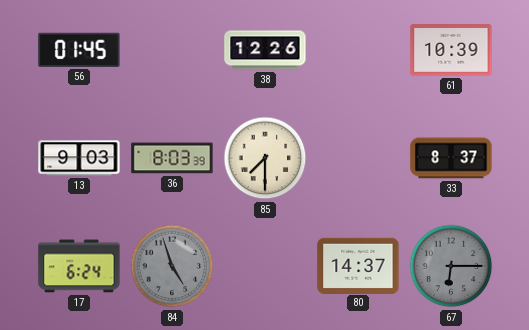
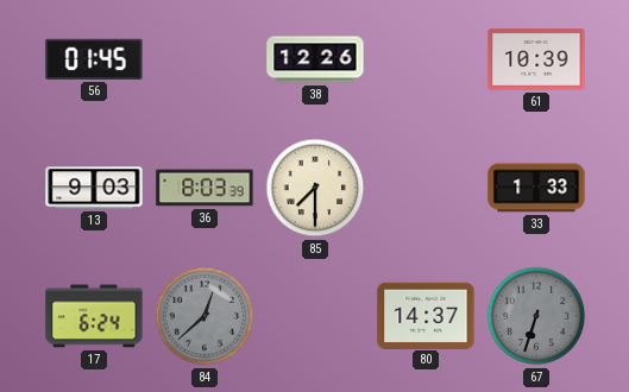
33: 8:37 -> 1:33
84: 4:57 -> 12:38
67: 6:15 -> 6:33
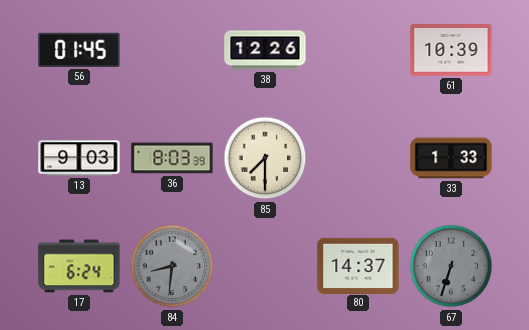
84: 12:38 -> 8:31
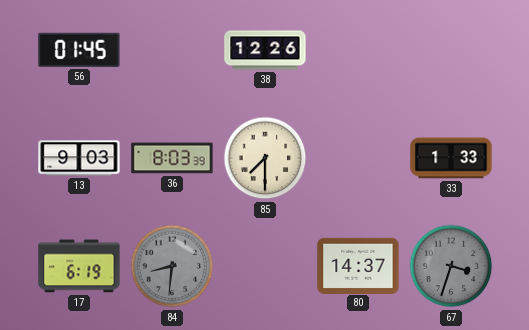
61: 10:39 -> none
17: 6:24 -> 6:19
67: 6:33 -> 3:33
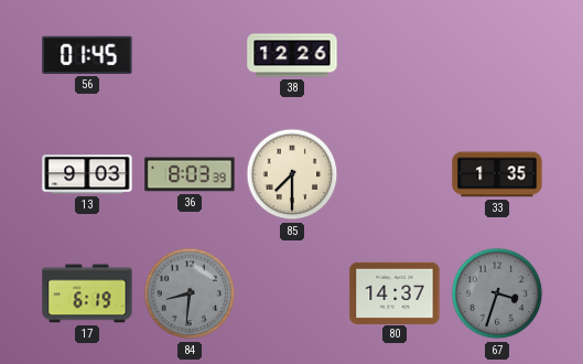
33: 1:33 -> 1:35
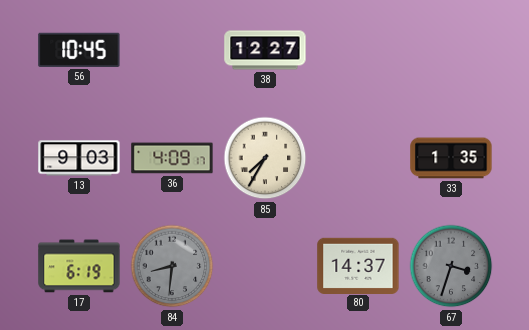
56: 01:45 -> 10:45
38: 12:26 -> 12:27
36: 8:03 -> 4:09
85: 7:30 -> 7:35
